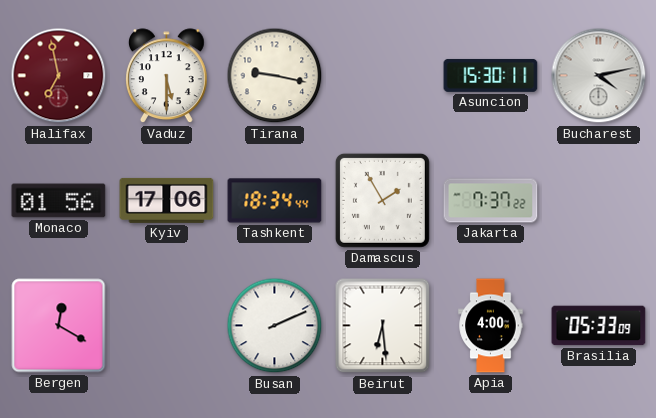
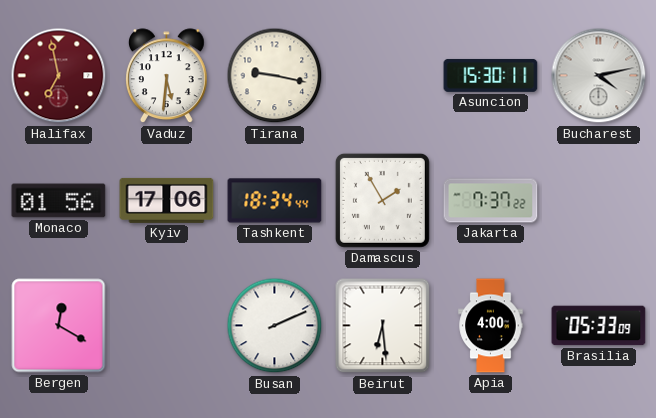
Vaduz: 5:30 -> 5:31
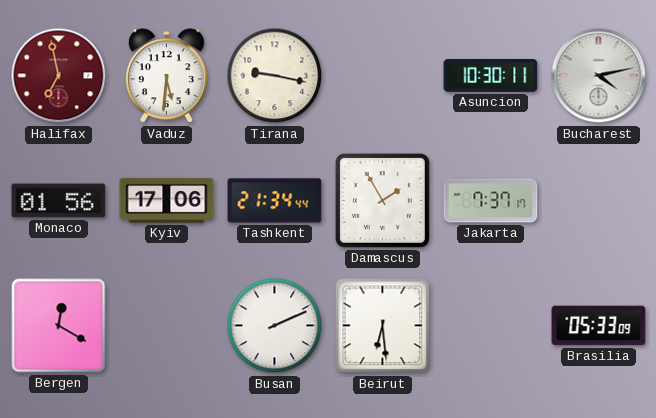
Asuncion: 15:30 -> 10:30
Tashkent: 18:34 -> 21:34
Jakarta: 7:37:22 -> 7:37:17
Apia: 4:00 -> none
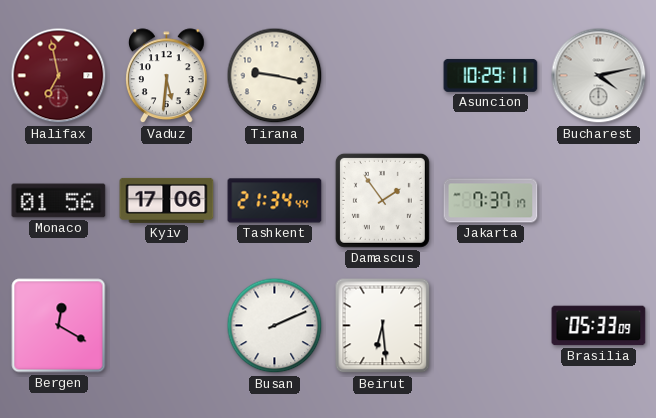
Asuncion: 10:30 -> 10:29
Damascus: 1:55 -> 1:54
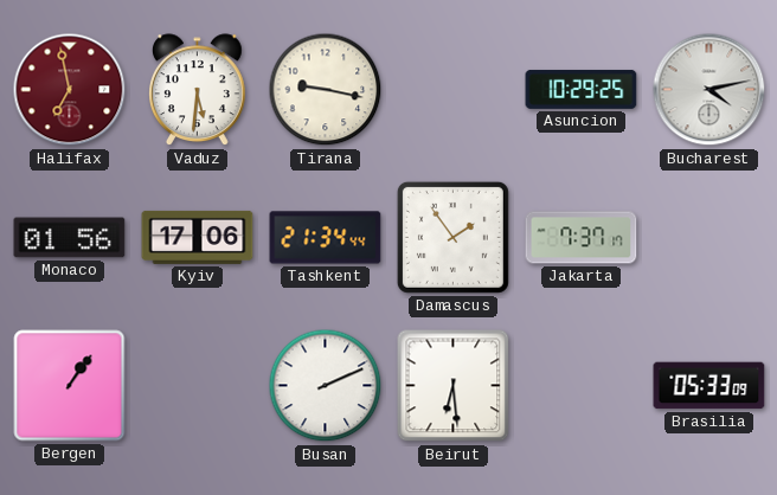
Asuncion: 10:29:11 -> 10:29:25
Bergen: 12:20 -> 1:06
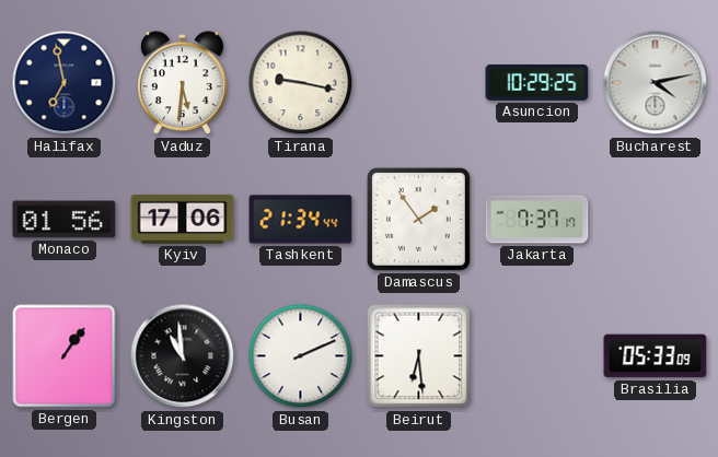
Halifax dial: burgundy -> navy
Kingston: none -> 10:59
